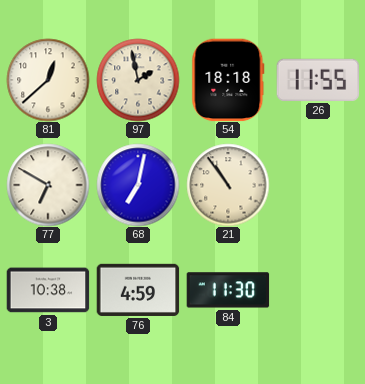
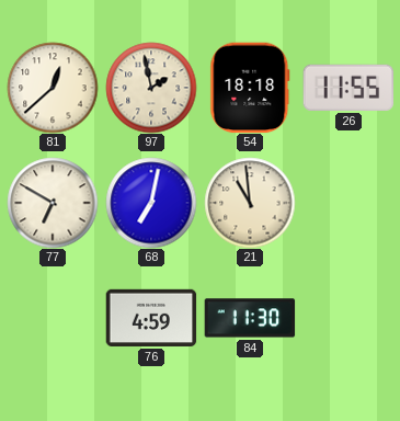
21: 10:54 -> 10:59
3: 10:38 -> none
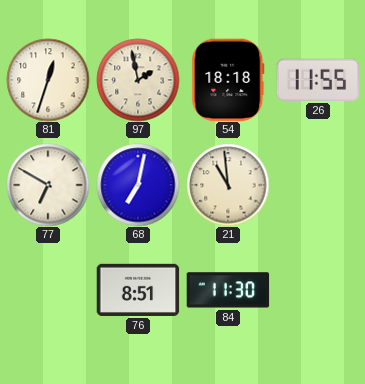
81: 12:38 -> 12:33
76: 4:59 -> 8:51
